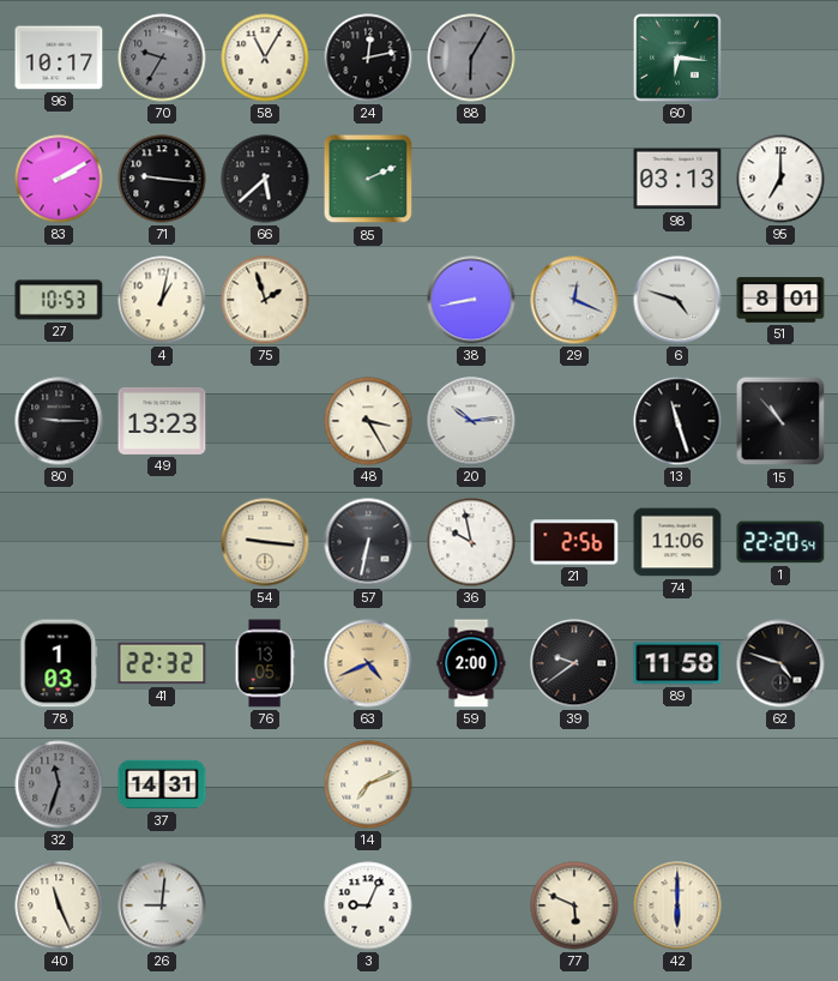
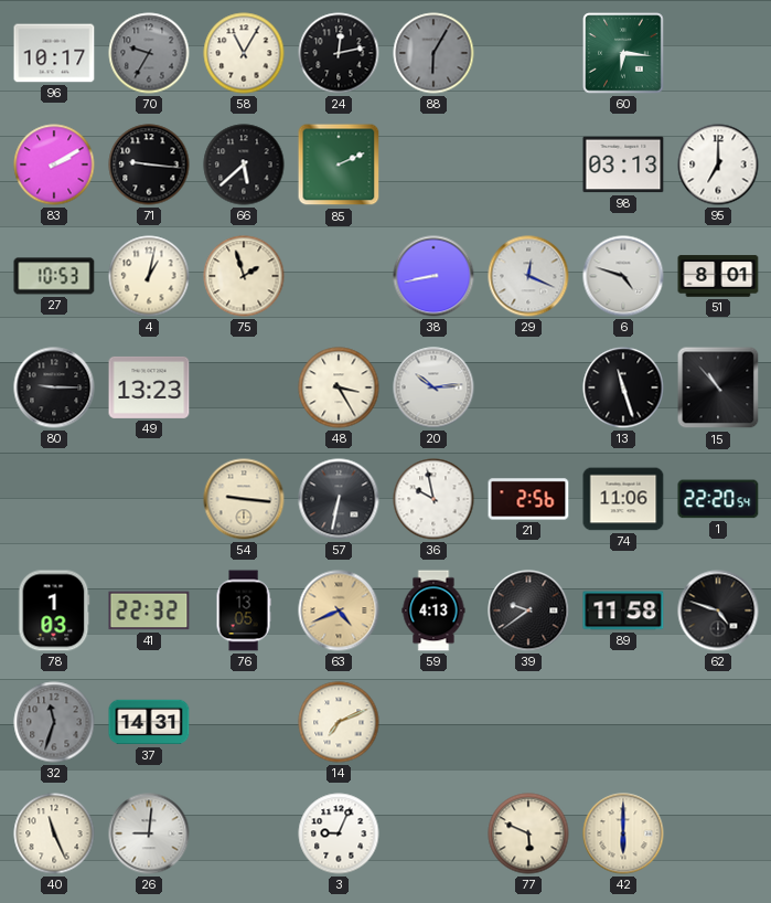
59: 2:00 -> 4:13
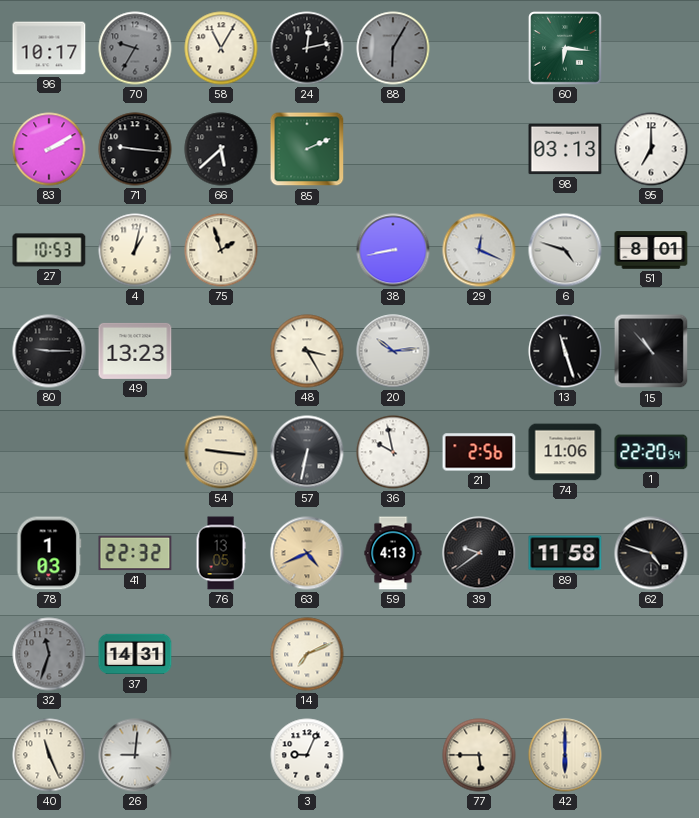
77: 5:49 -> 5:45
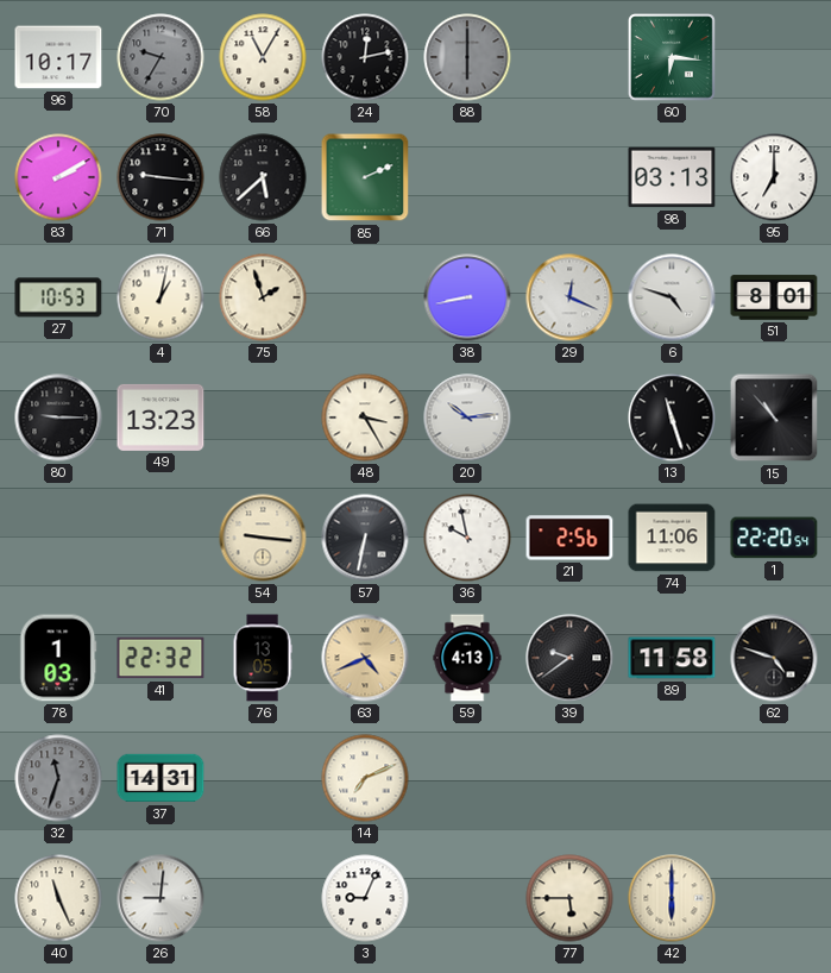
88: 6:05 -> 6:00
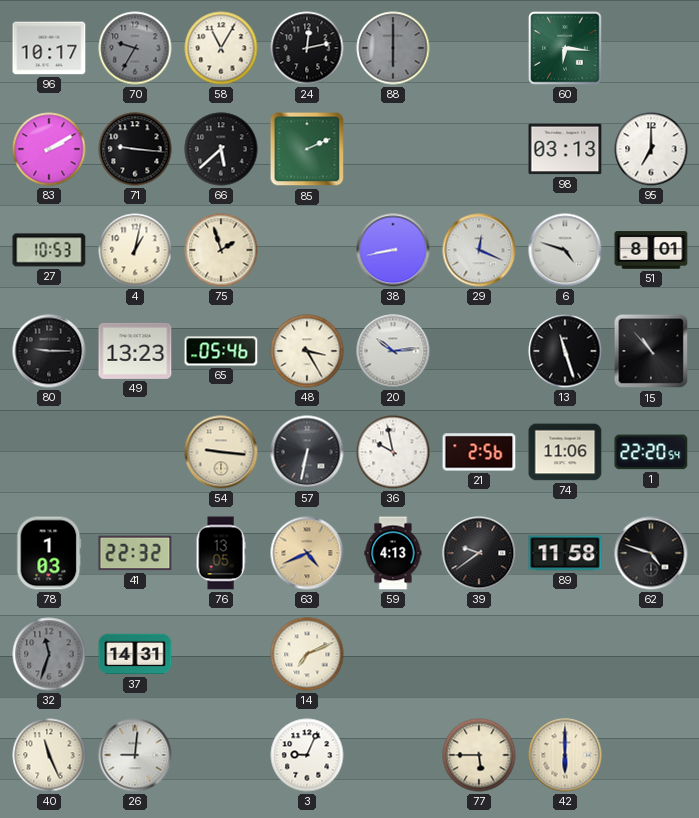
65: none -> 05:46
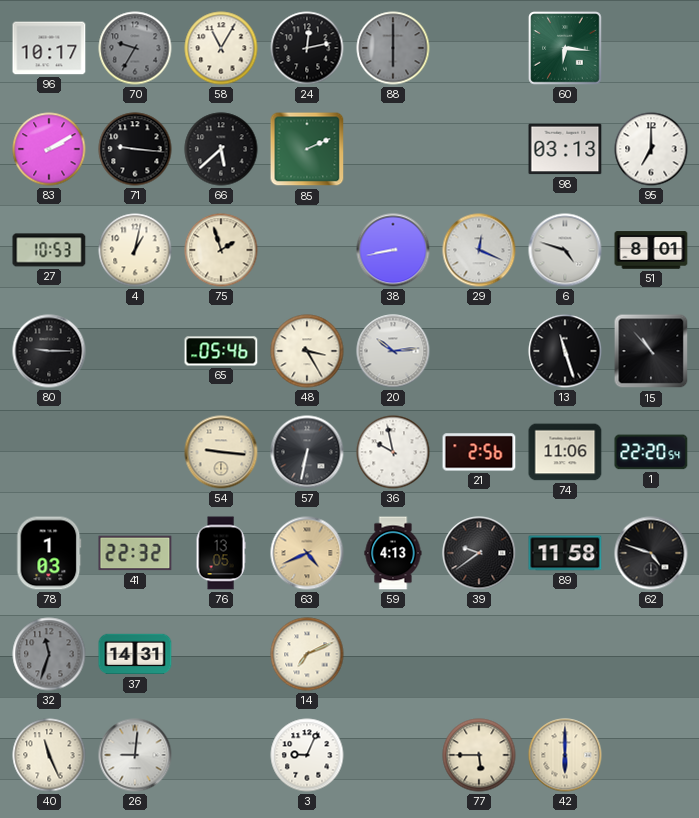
49: 13:23 -> none
